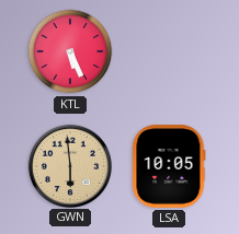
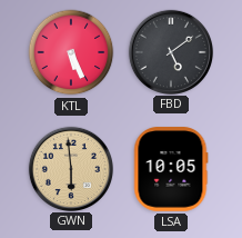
FBD: none -> 5:09
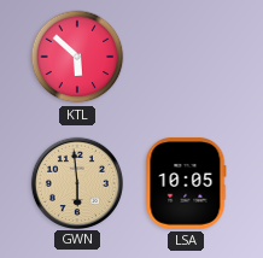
KTL: 5:26 -> 5:52
FBD: 5:09 -> none
